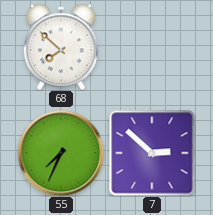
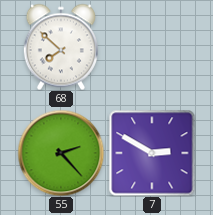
55: 7:34 -> 2:23
7: 2:52 -> 2:50
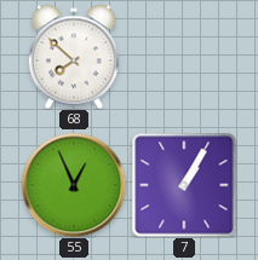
55: 2:23 -> 12:56
7: 2:50 -> 1:05
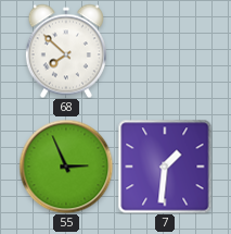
55: 12:56 -> 2:56
7: 1:05 -> 1:31
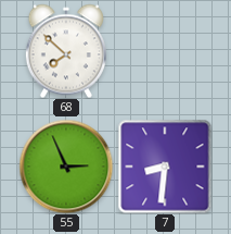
7: 1:31 -> 8:31
